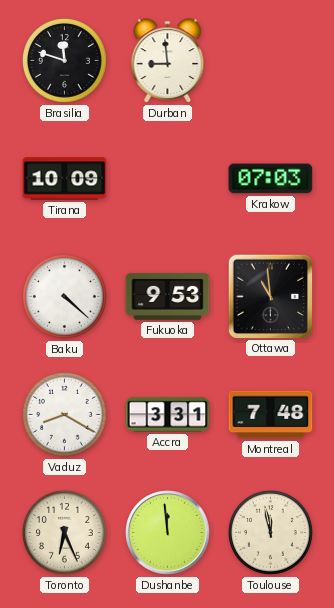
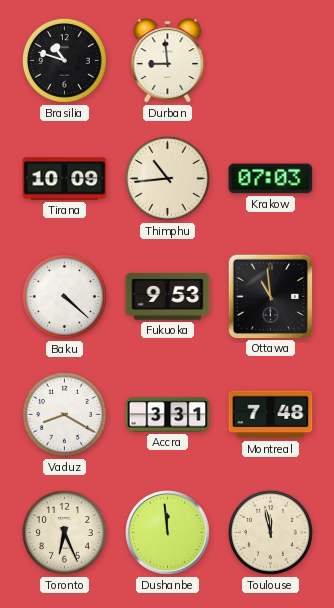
Brasilia: 11:48 -> 10:48
Thimphu: none -> 10:44
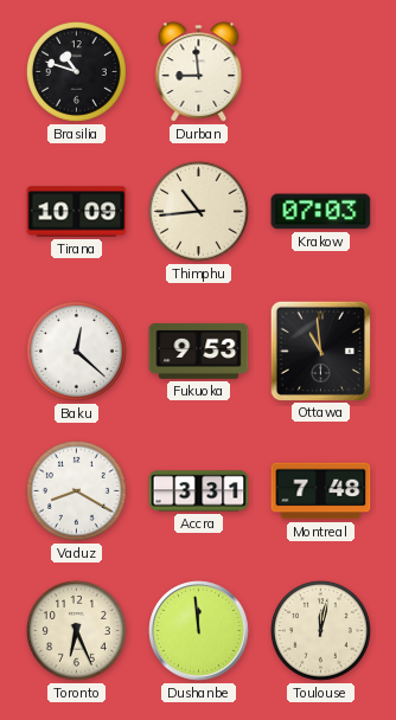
Baku: 4:22 -> 12:22
Toulouse: 11:58 -> 12:02
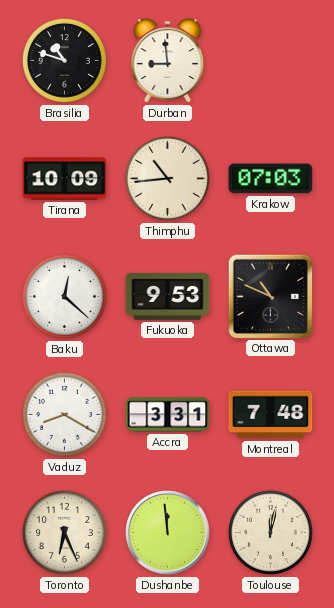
Ottawa: 10:59 -> 10:49
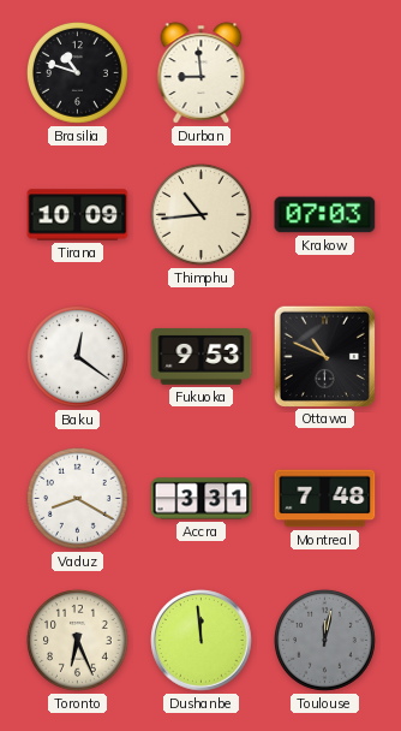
Baku: 12:22 -> 12:21
Toulouse dial: cream -> grey
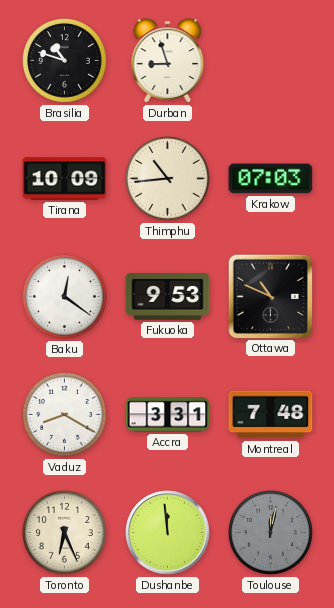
Durban: 8:59 -> 8:57
